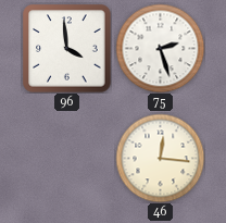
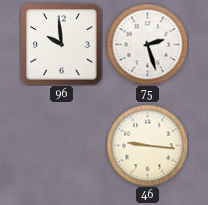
96: 3:59 -> 9:59
46: 12:16 -> 9:16
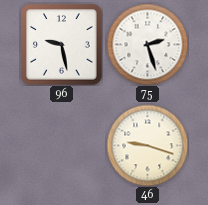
96: 9:59 -> 9:28
46: 9:16 -> 9:18
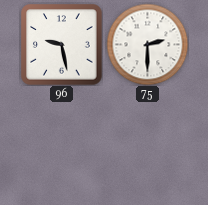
75: 2:27 -> 2:30
46: 9:18 -> none
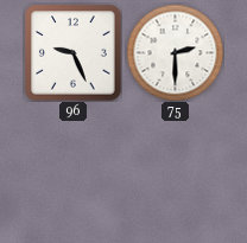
96: 9:28 -> 9:26
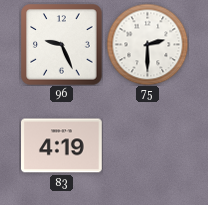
83: none -> 4:19
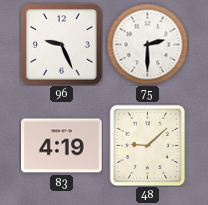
48: none -> 9:08
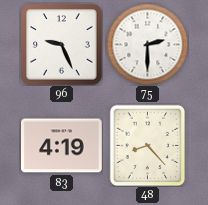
48: 9:08 -> 8:23
